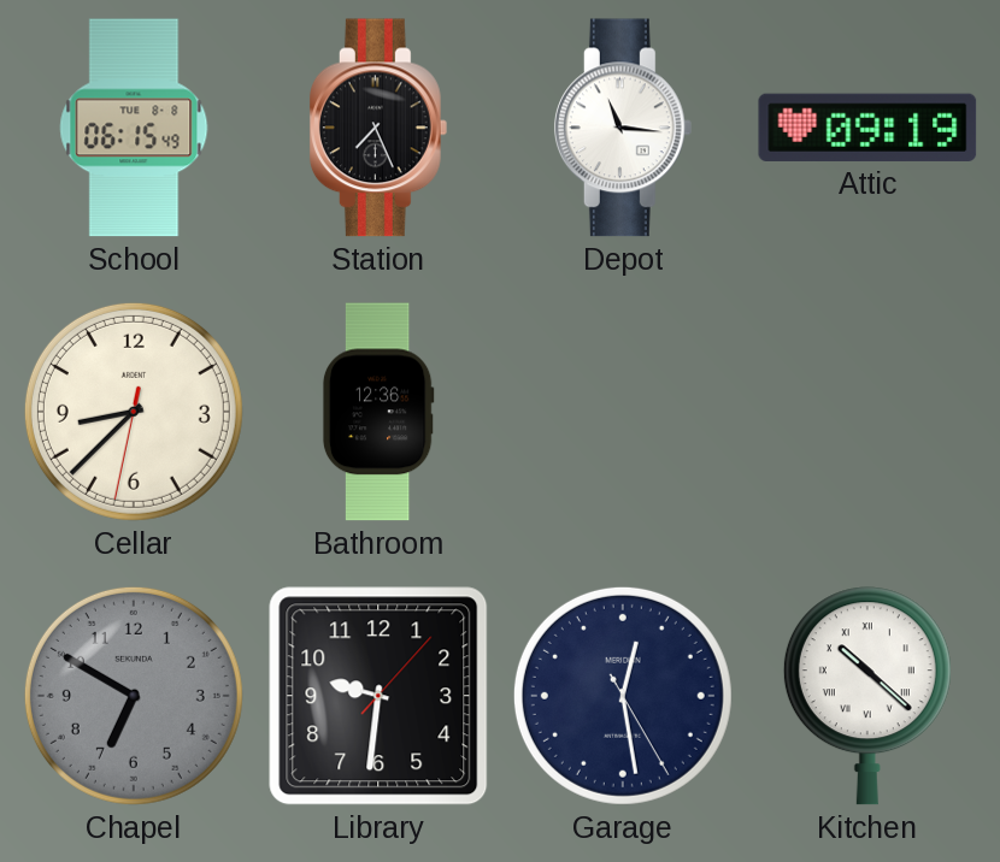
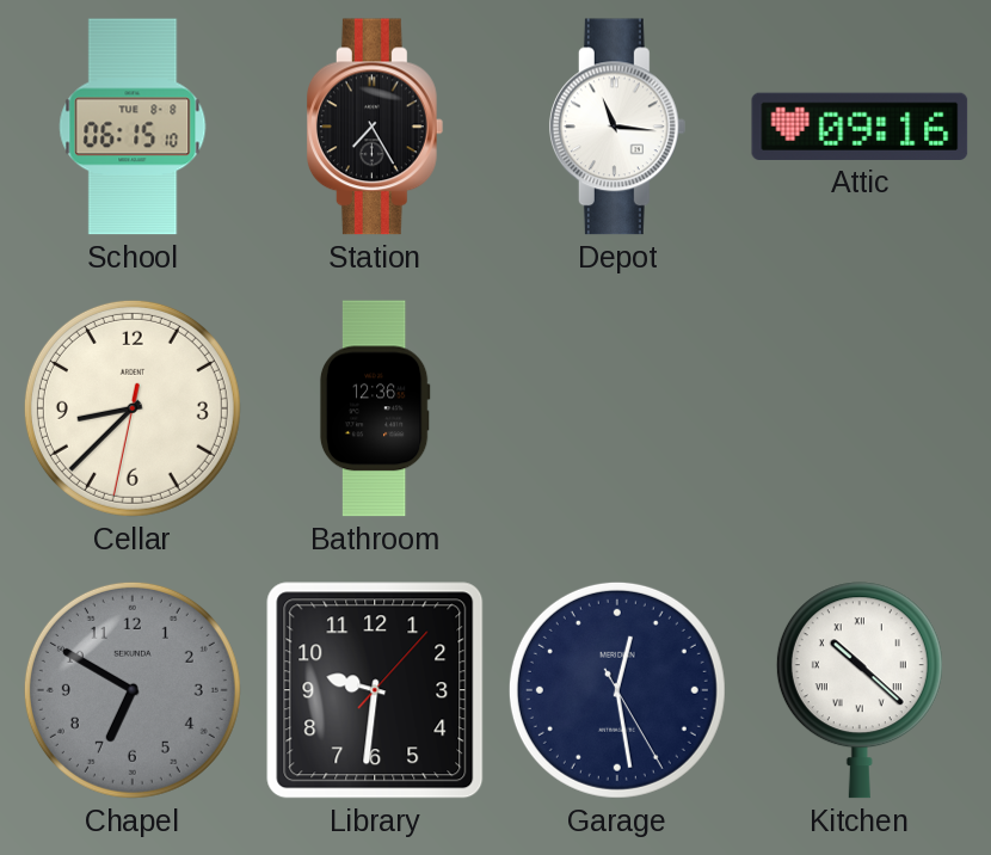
School: 06:15:49 -> 06:15:10
Station: 7:26 -> 7:25
Attic: 09:19 -> 09:16
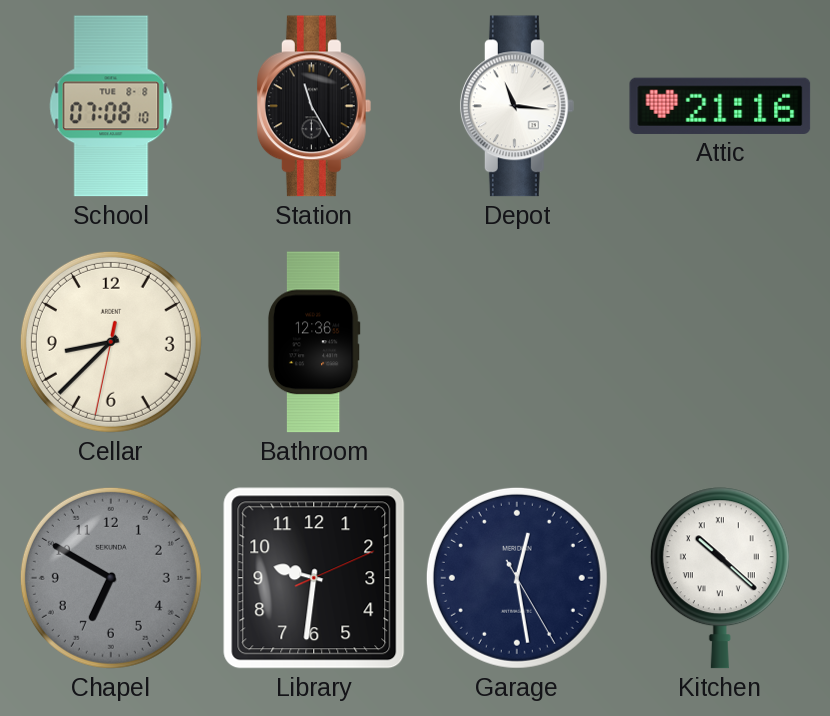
School: 06:15 -> 07:08
Station: 7:25 -> 11:25
Attic: 09:16 -> 21:16
Library: 9:31:07 -> 9:31:11
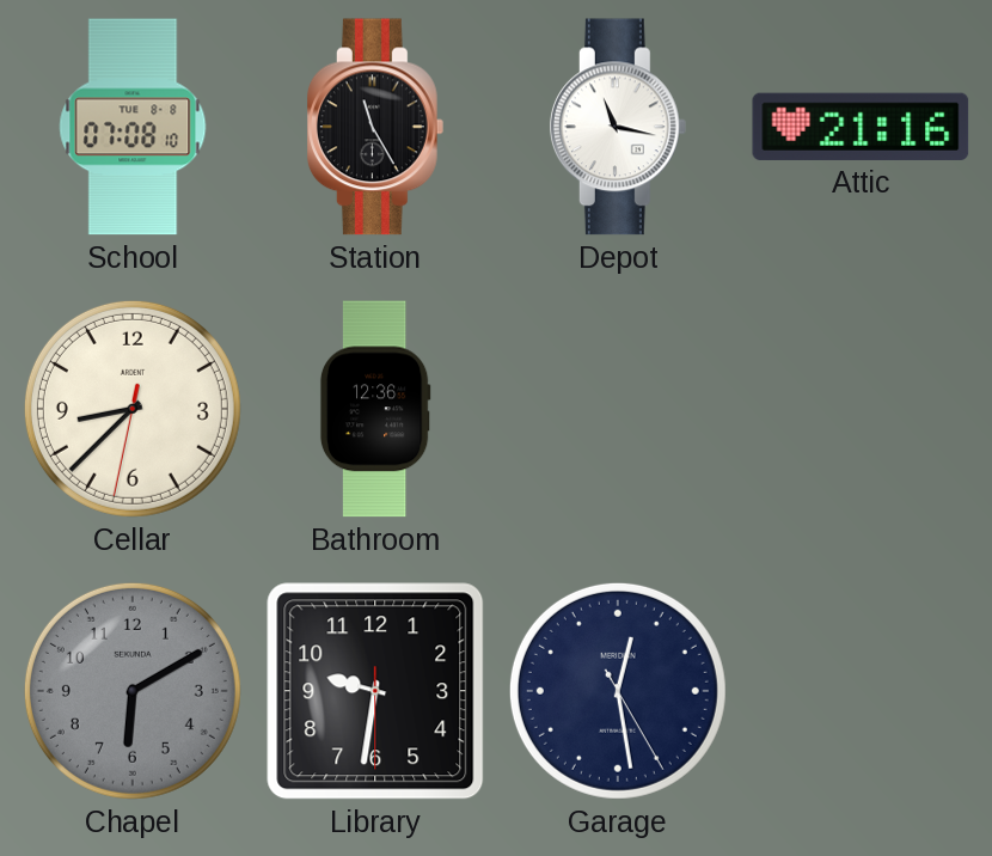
Depot: 11:16 -> 11:17
Chapel: 6:50 -> 6:10
Library: 9:31:11 -> 9:31:30
Kitchen: 10:22 -> none
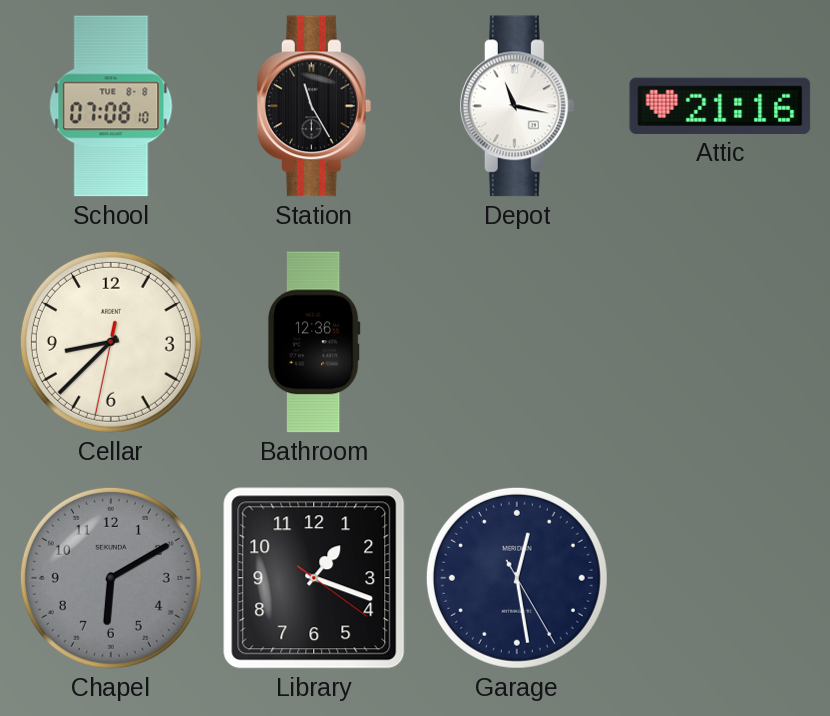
Library: 9:31 -> 1:18
